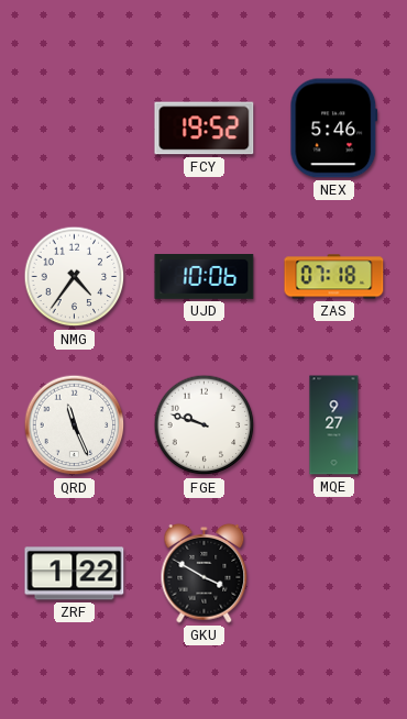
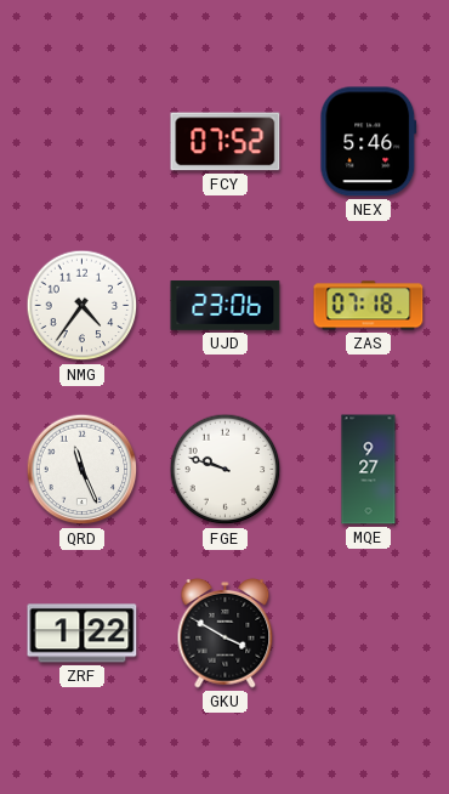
FCY: 19:52 -> 07:52
UJD: 10:06 -> 23:06
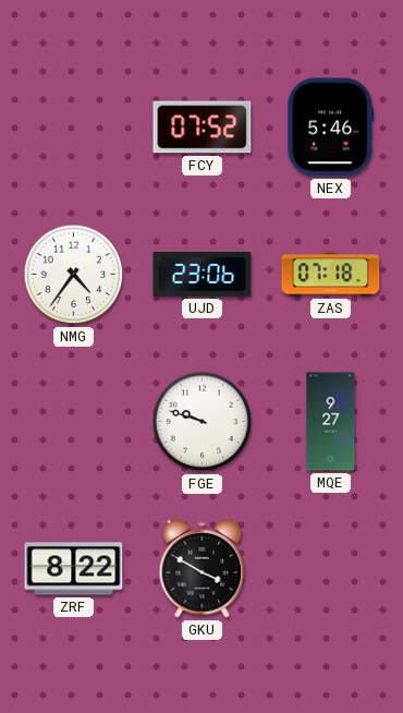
QRD: 11:26 -> none
ZRF: 1:22 -> 8:22
